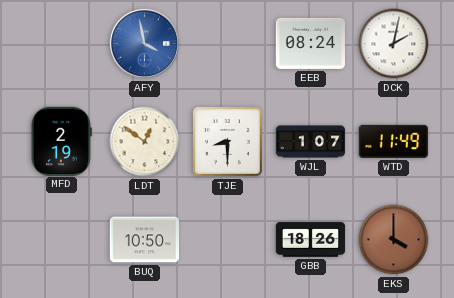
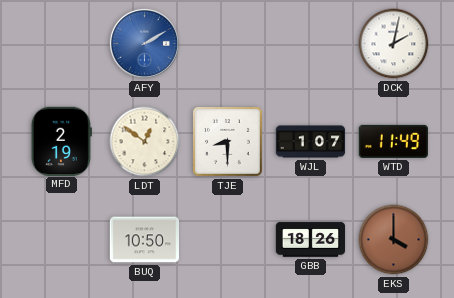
AFY: 3:58 -> 2:10
EEB: 08:24 -> none
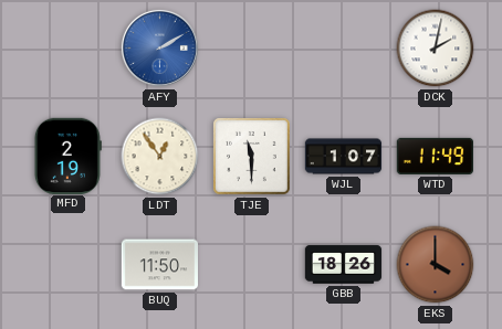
LDT: 12:51 -> 12:54
TJE: 8:30 -> 11:30
BUQ: 10:50 -> 11:50
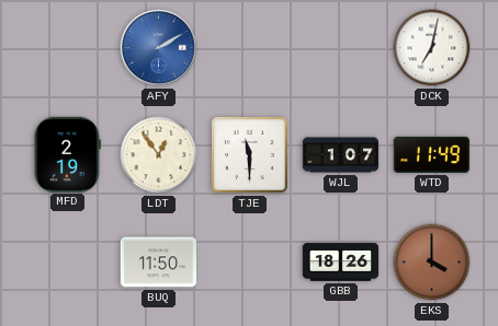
DCK: 2:02 -> 7:02
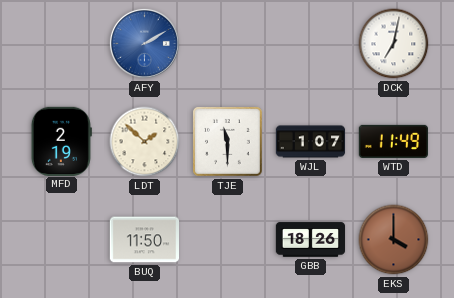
LDT: 12:54 -> 1:52
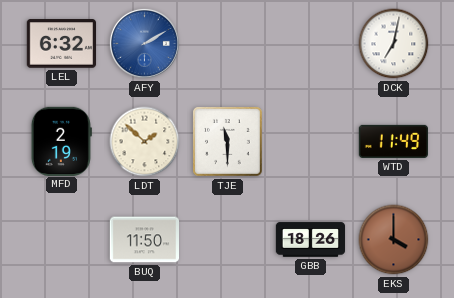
LEL: none -> 6:32
WJL: 1:07 -> none
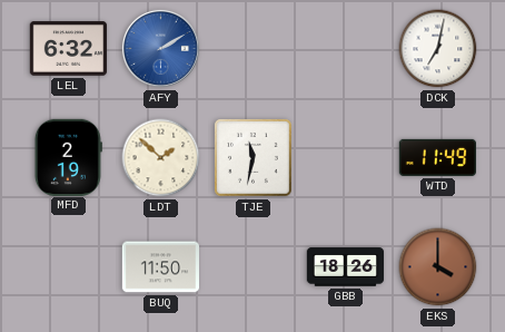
TJE: 11:30 -> 11:32
